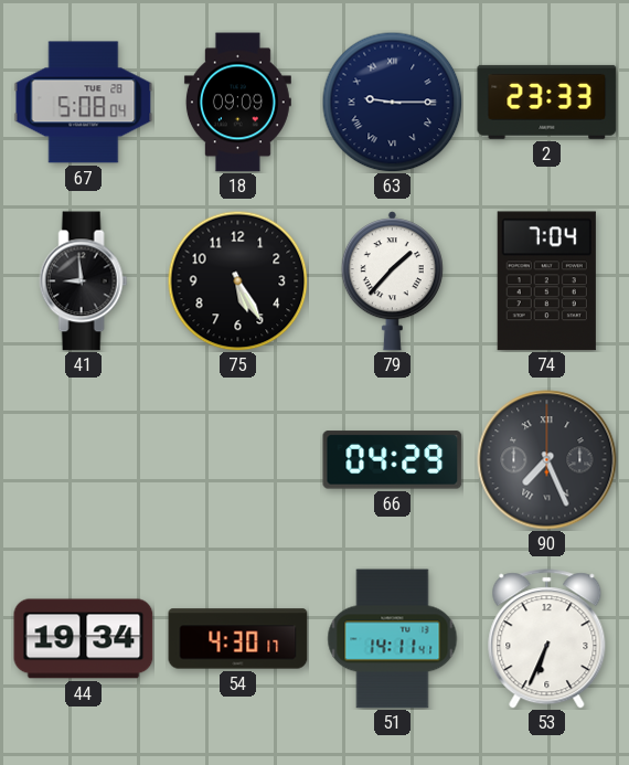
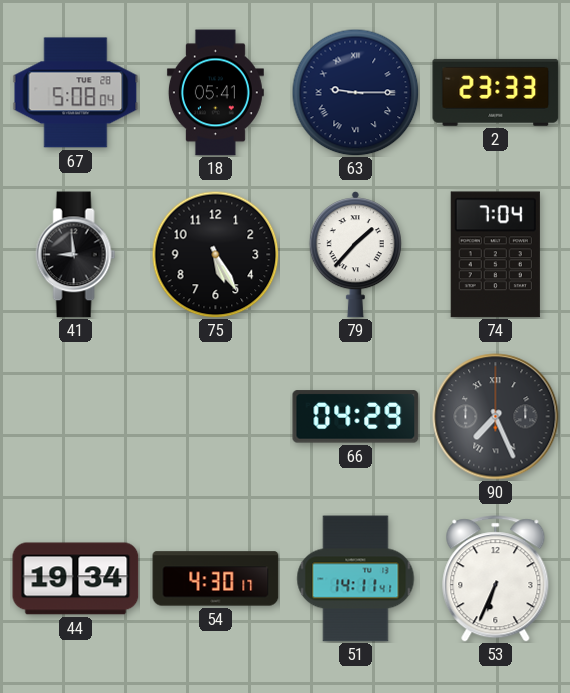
18: 09:09 -> 05:41
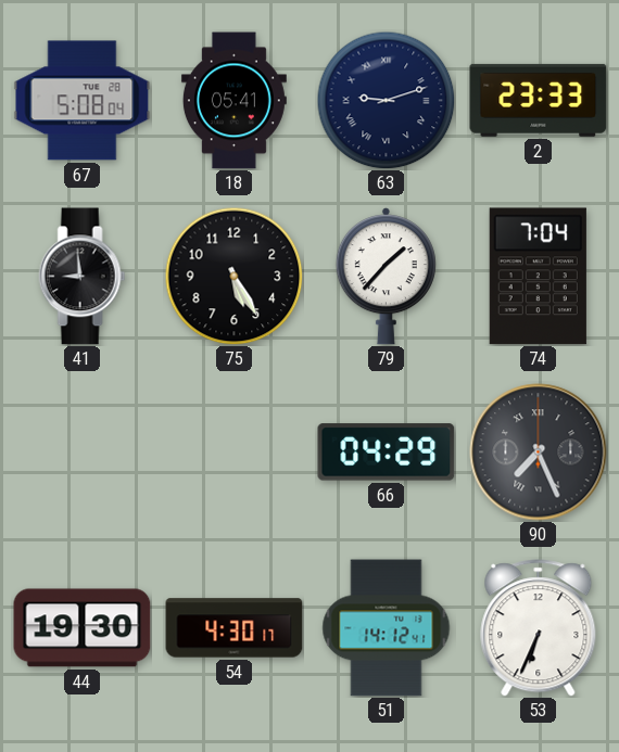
63: 9:15 -> 9:12
44: 19:34 -> 19:30
51: 14:11 -> 14:12
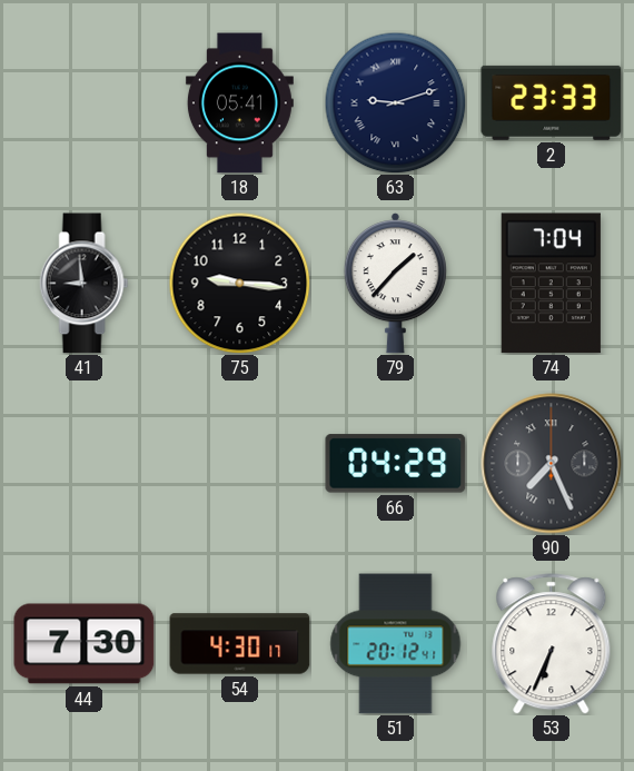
67: 5:08 -> none
75: 5:25 -> 9:16
44: 19:30 -> 7:30
51: 14:12 -> 20:12
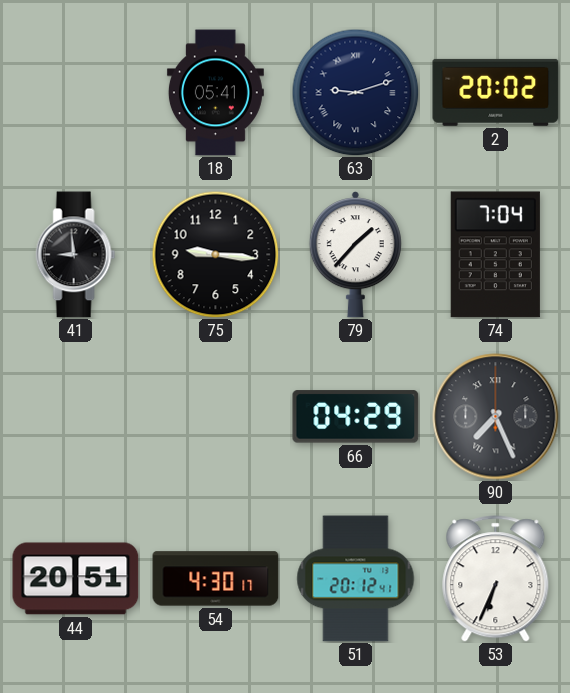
2: 23:33 -> 20:02
44: 7:30 -> 20:51
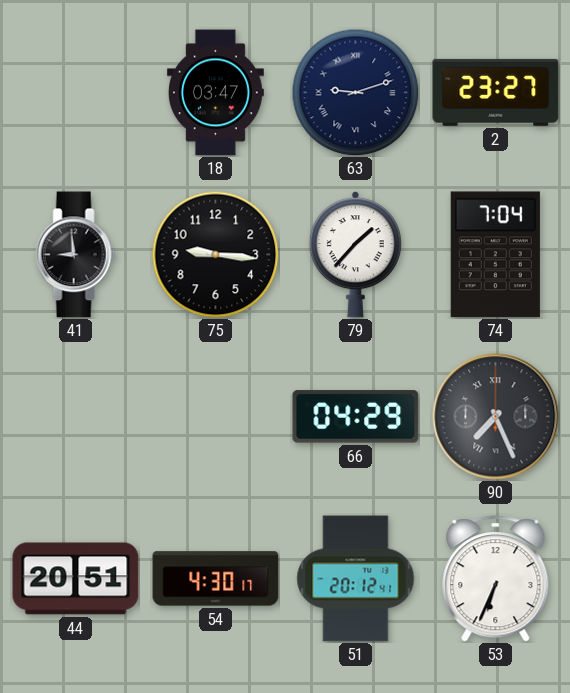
18: 05:41 -> 03:47
2: 20:02 -> 23:27
